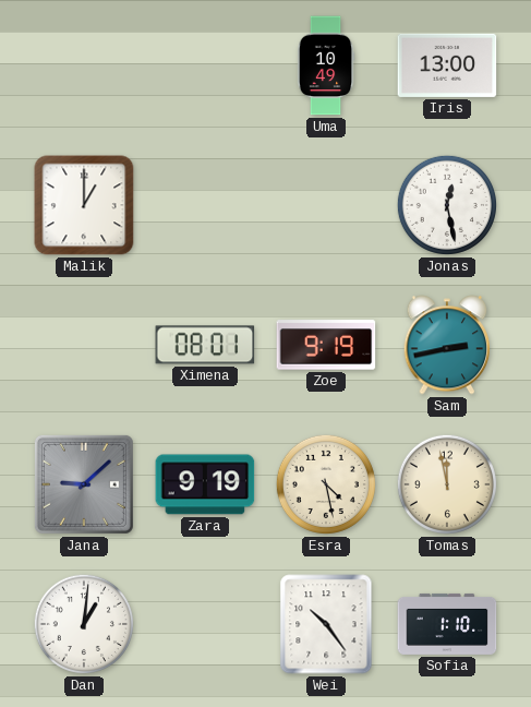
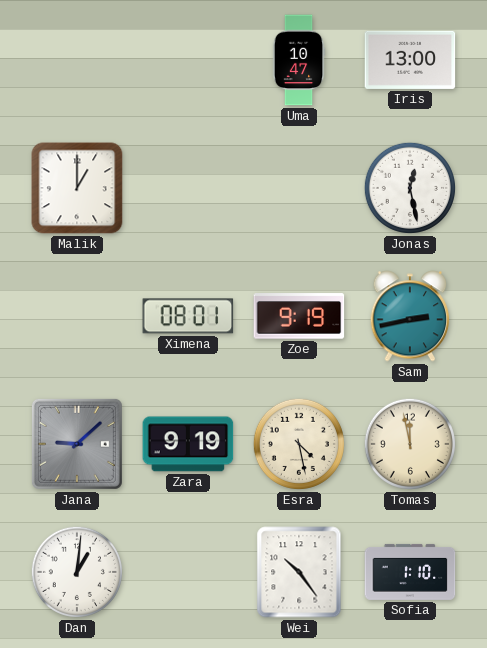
Uma: 10:49 -> 10:47
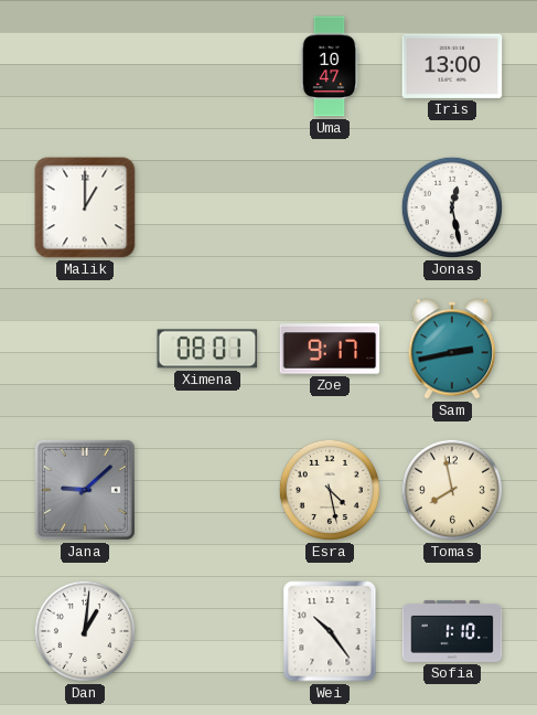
Zoe: 9:19 -> 9:17
Zara: 9:19 -> none
Tomas: 11:58 -> 7:58
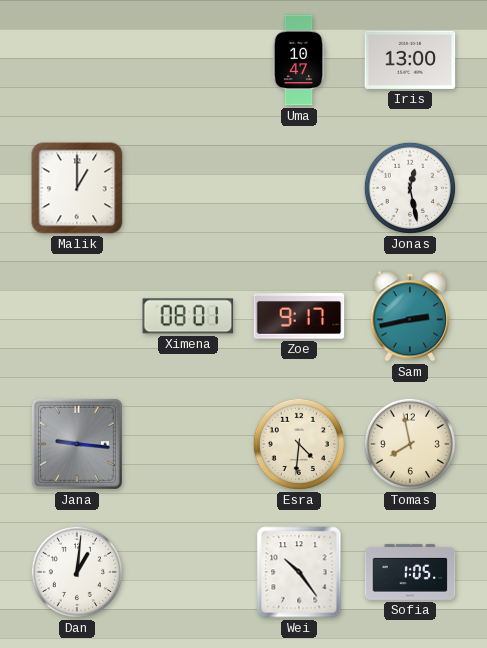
Jana: 9:08 -> 9:16
Esra: 4:28 -> 4:31
Sofia: 1:10 -> 1:05
